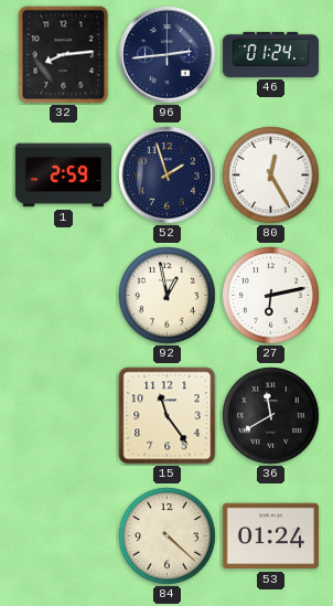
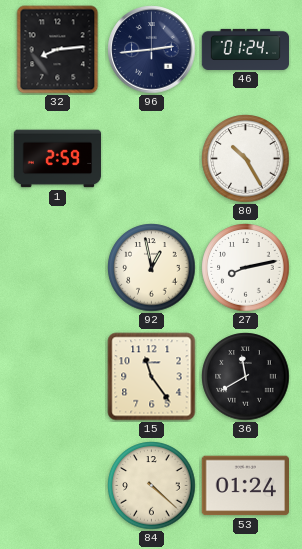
52: 1:57 -> none
80: 12:25 -> 10:25
27: 6:13 -> 8:13
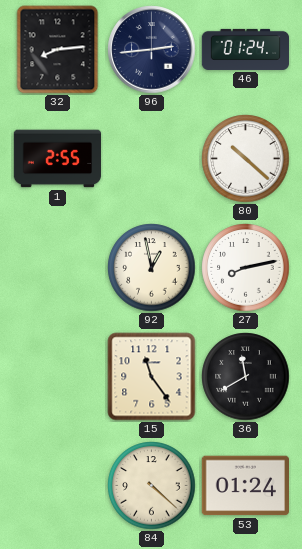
1: 2:59 -> 2:55
80: 10:25 -> 10:22
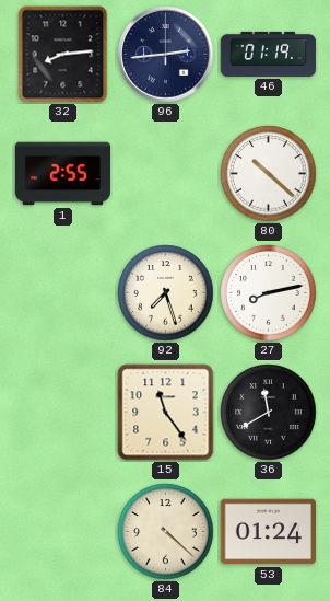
46: 01:24 -> 01:19
92: 12:58 -> 7:27
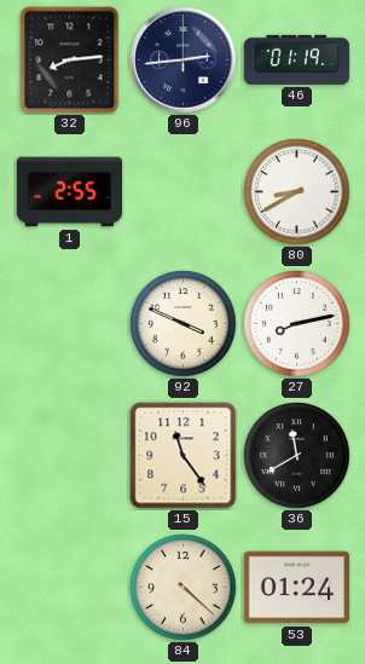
80: 10:22 -> 8:40
92: 7:27 -> 3:49
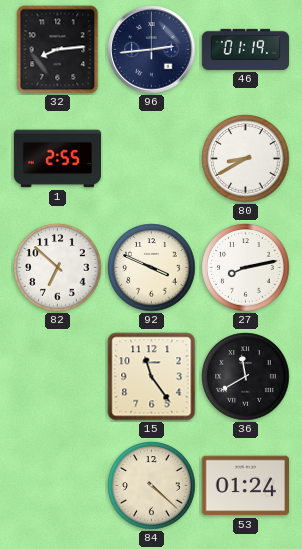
82: none -> 6:52
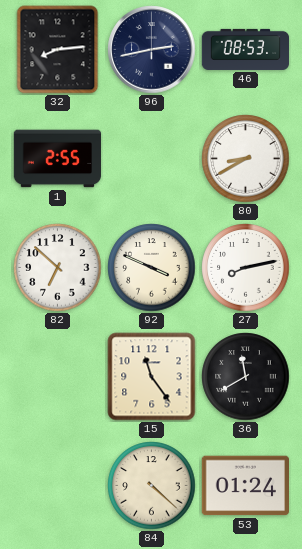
96: 2:44 -> 2:43
46: 01:19 -> 08:53
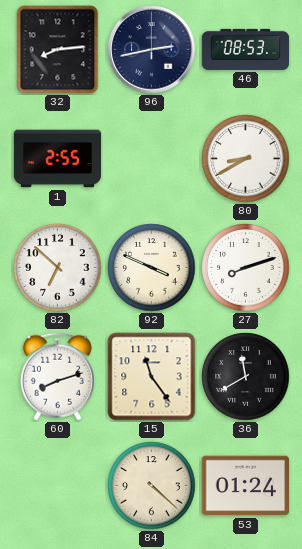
27: 8:13 -> 8:12
60: none -> 8:12
